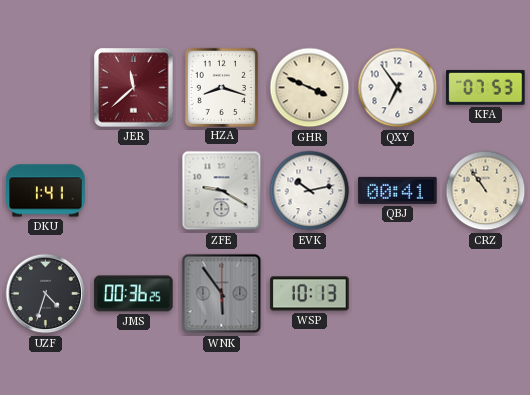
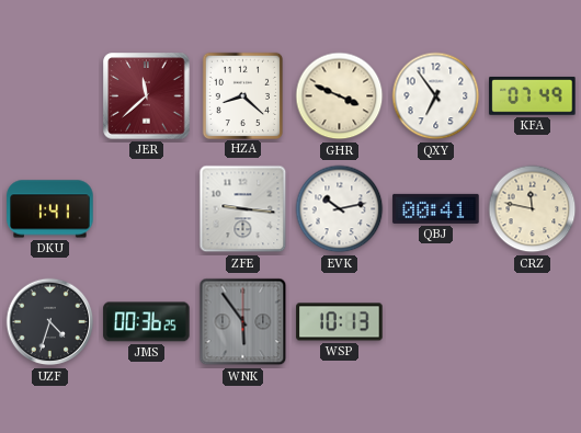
HZA: 8:18 -> 8:22
KFA: 07:53 -> 07:49
ZFE: 9:20 -> 9:16
CRZ: 10:54 -> 11:47
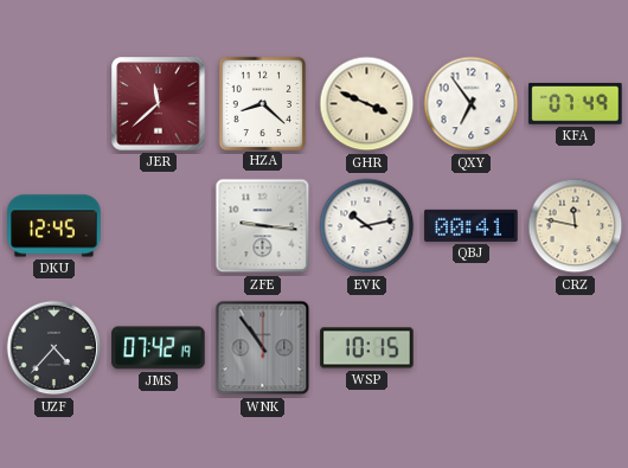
DKU: 1:41 -> 12:45
UZF: 4:33 -> 4:37
JMS: 00:36 -> 07:42
WNK: 5:54 -> 10:54
WSP: 10:13 -> 10:15
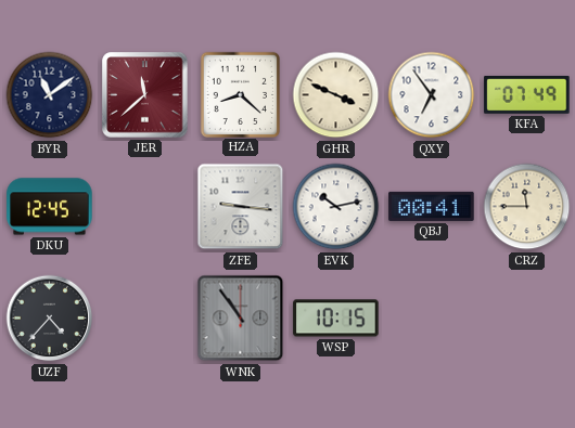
BYR: none -> 11:09
CRZ: 11:47 -> 11:45
JMS: 07:42 -> none
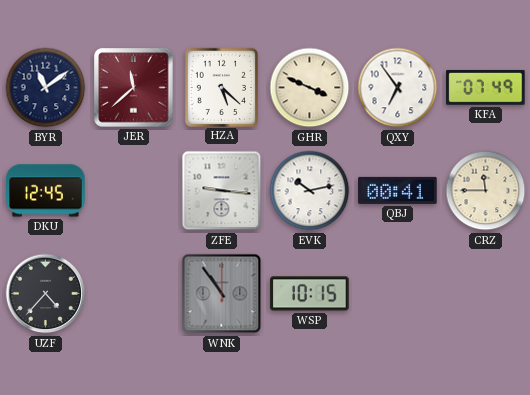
HZA: 8:22 -> 5:22
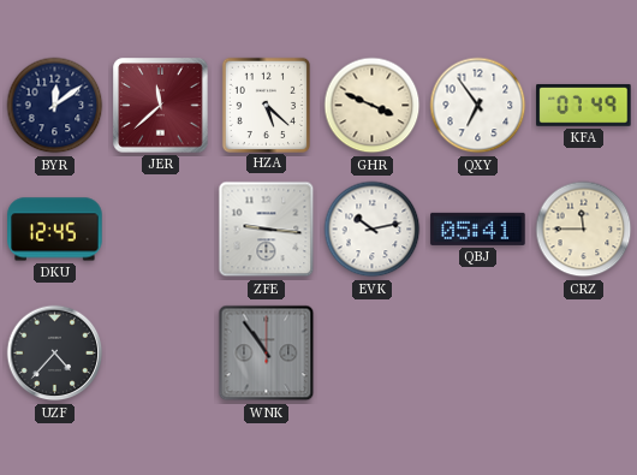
BYR: 11:09 -> 12:09
QBJ: 00:41 -> 05:41
WSP: 10:15 -> none
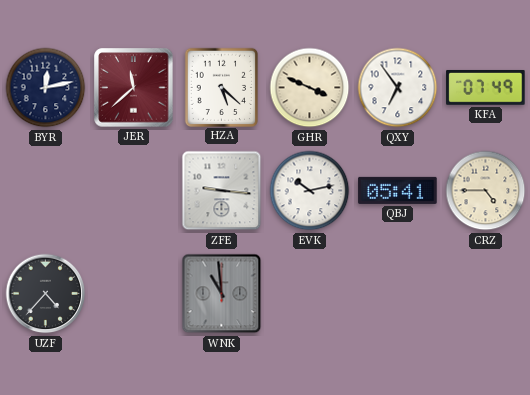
BYR: 12:09 -> 12:13
DKU: 12:45 -> none
CRZ: 11:45 -> 4:45
WNK: 10:54 -> 10:59
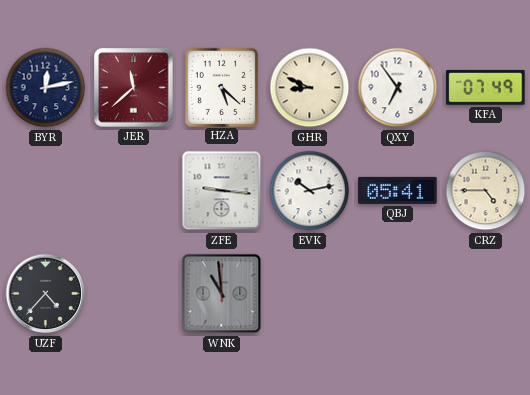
GHR: 3:49 -> 8:49
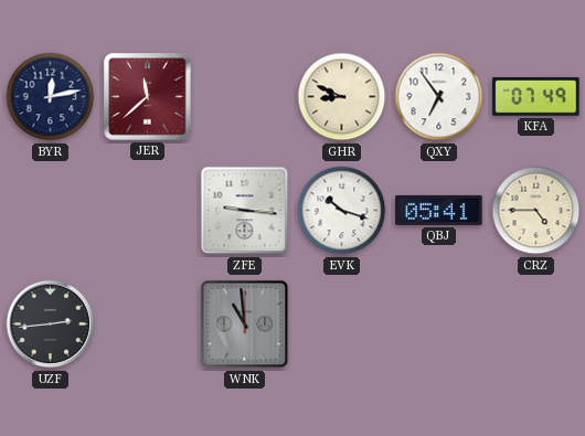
HZA: 5:22 -> none
EVK: 10:13 -> 10:18
UZF: 4:37 -> 2:44
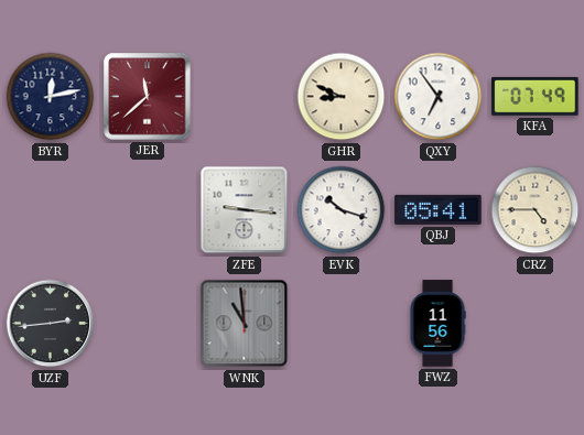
FWZ: none -> 11:56
